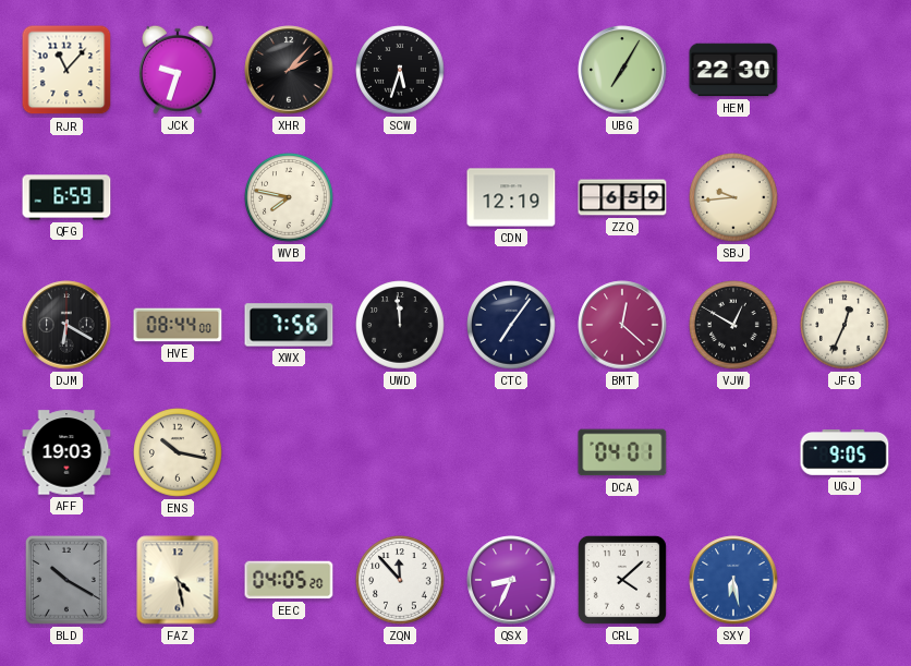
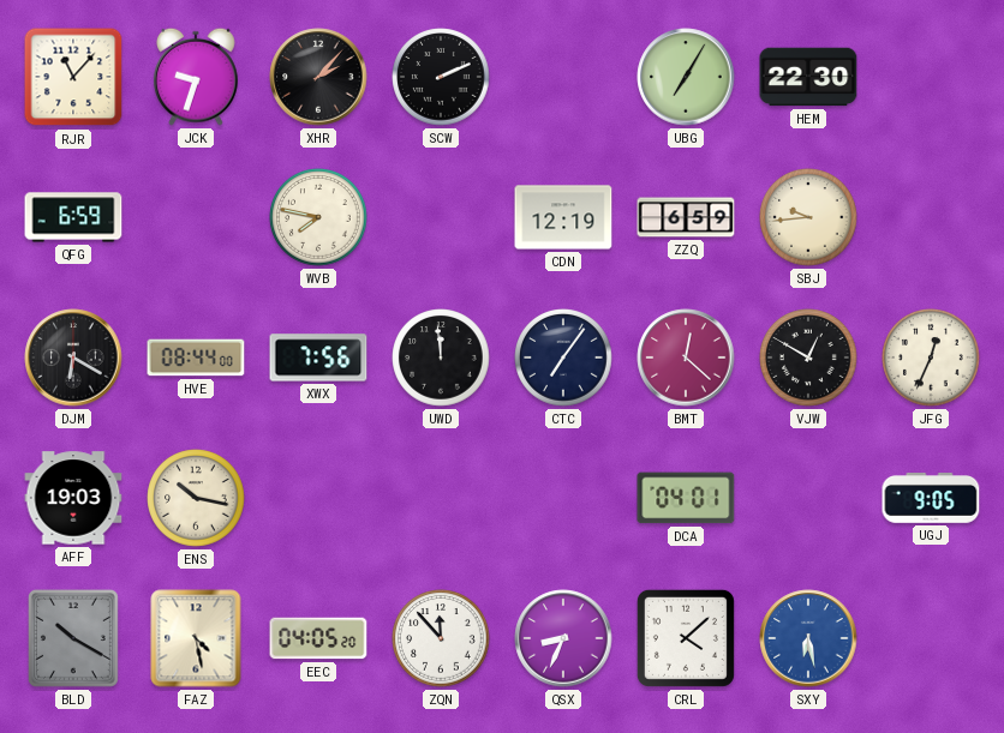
SCW: 5:33 -> 2:11
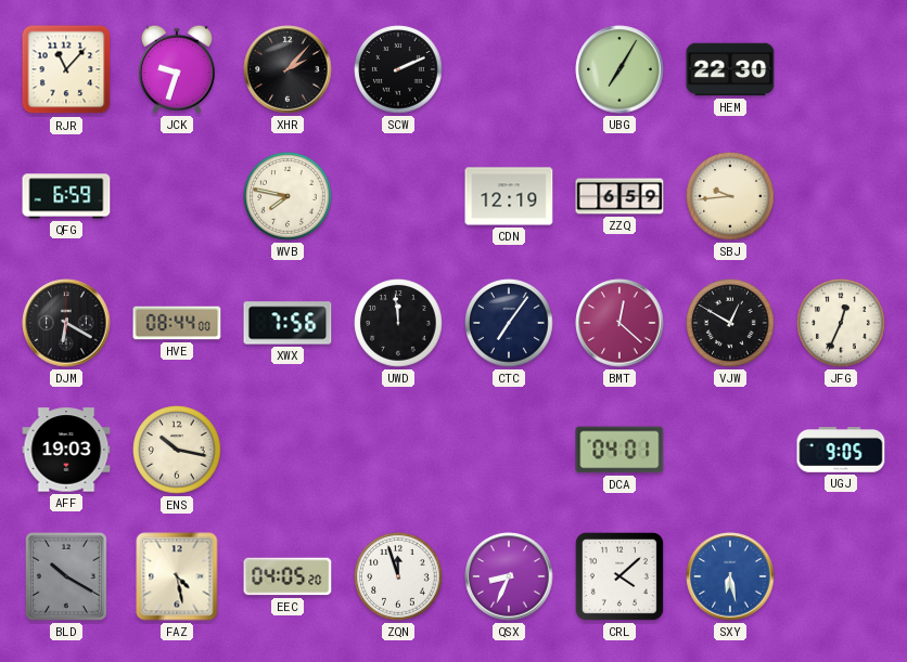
ZQN: 11:53 -> 11:57
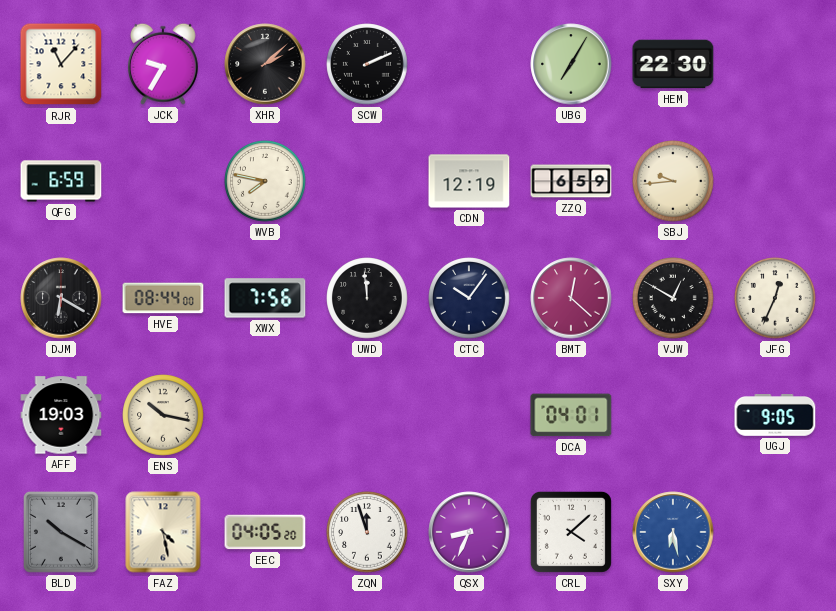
JCK: 9:33 -> 9:35
XHR: 2:07 -> 2:08
CTC: 7:06 -> 10:06
